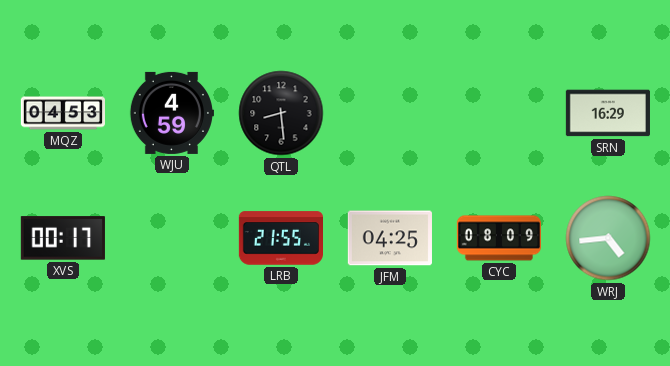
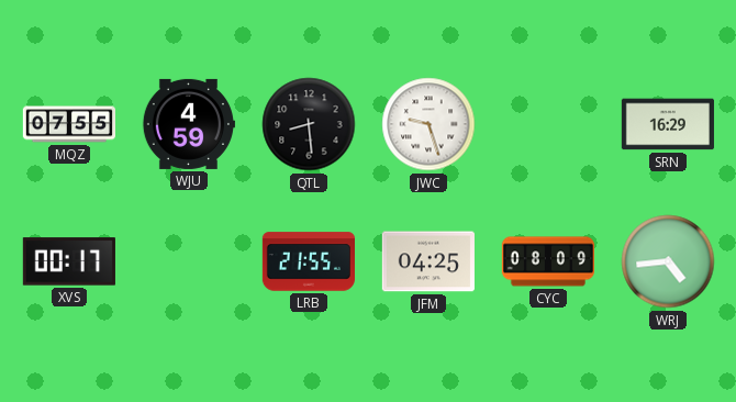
MQZ: 04:53 -> 07:55
JWC: none -> 9:27
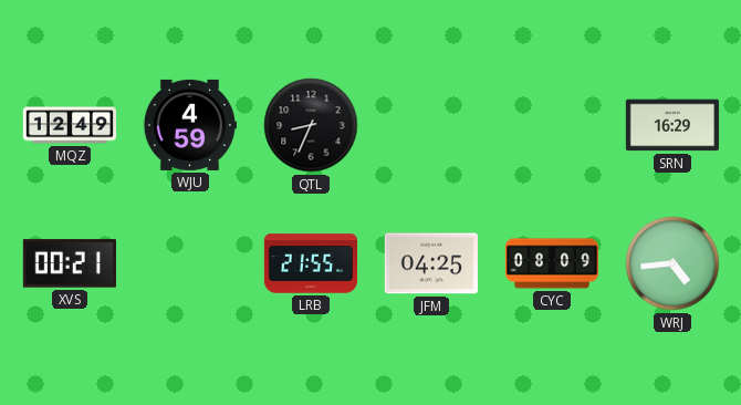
MQZ: 07:55 -> 12:49
QTL: 8:29 -> 8:34
JWC: 9:27 -> none
XVS: 00:17 -> 00:21
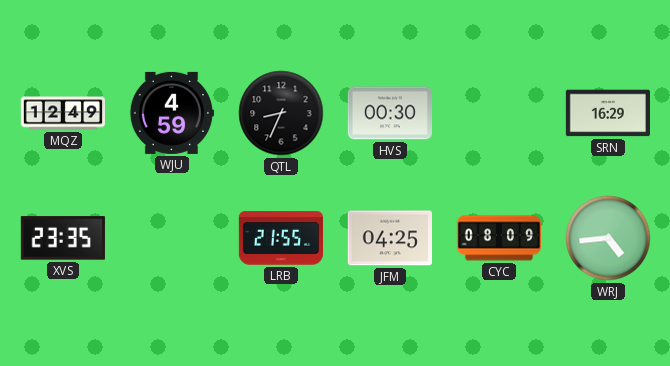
HVS: none -> 00:30
XVS: 00:21 -> 23:35
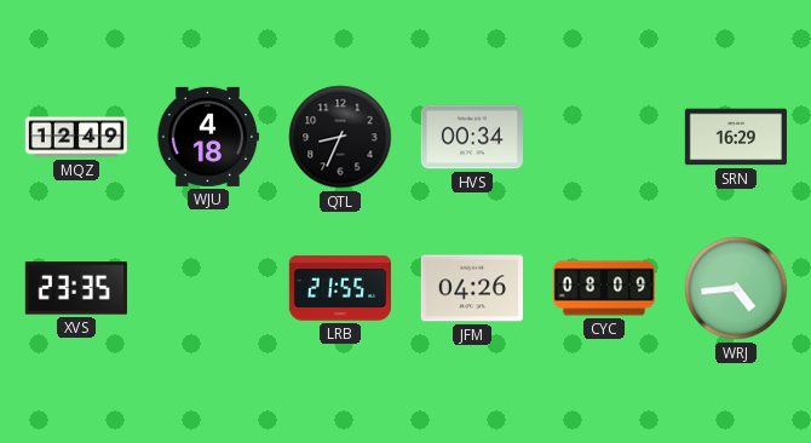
WJU: 4:59 -> 4:18
HVS: 00:30 -> 00:34
JFM: 04:25 -> 04:26
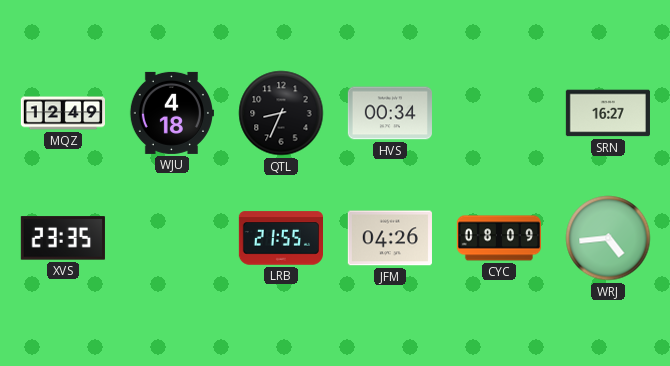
SRN: 16:29 -> 16:27
